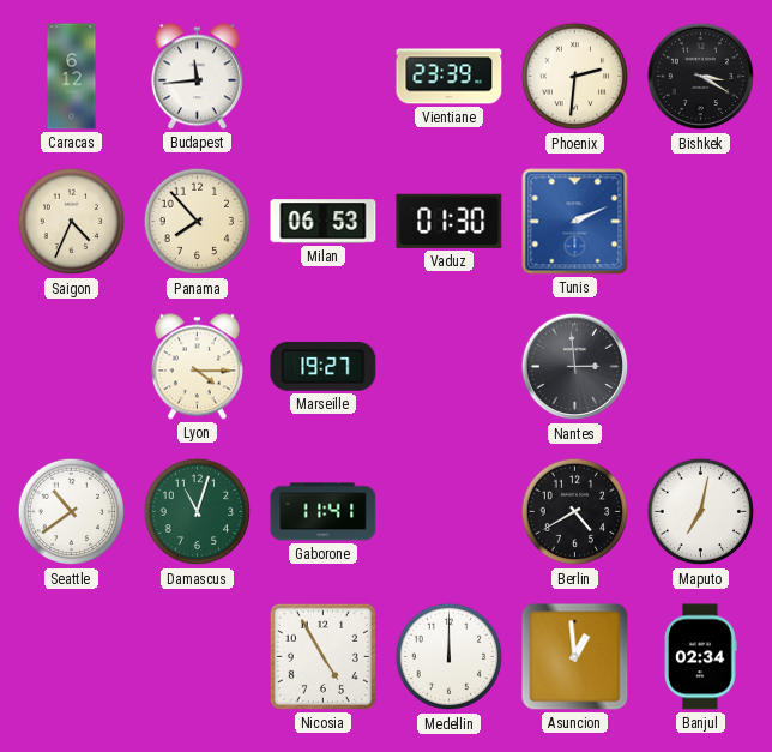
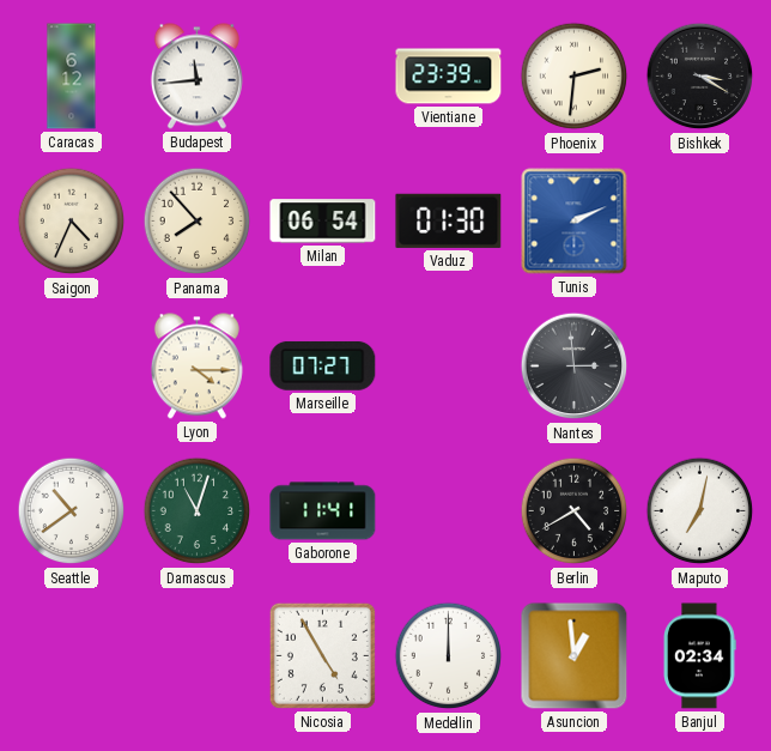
Milan: 06:53 -> 06:54
Marseille: 19:27 -> 07:27
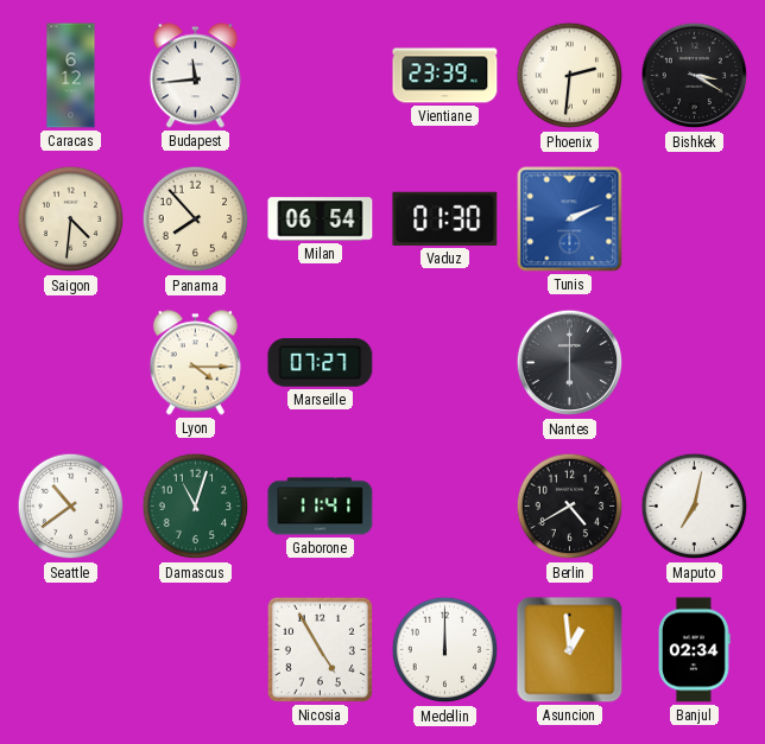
Saigon: 4:34 -> 4:31
Nantes: 2:59 -> 6:00
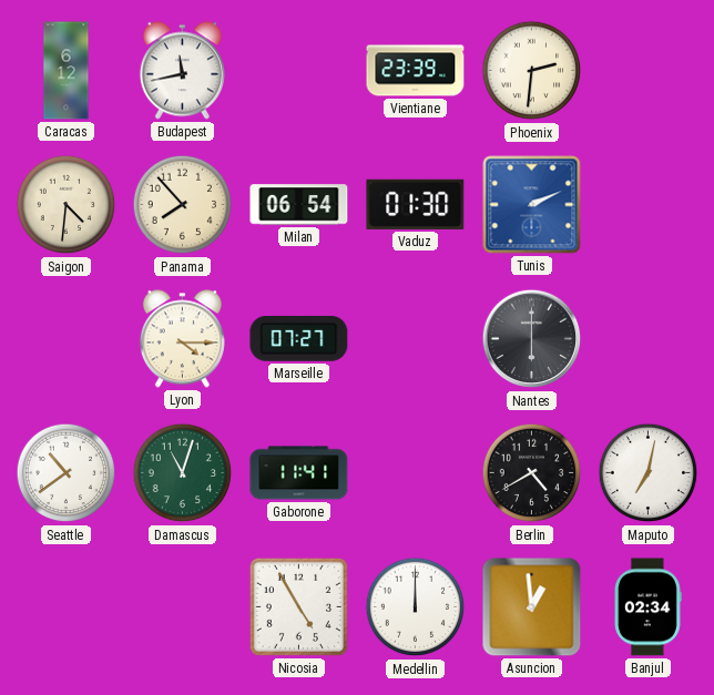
Budapest: 11:44 -> 11:43
Bishkek: 3:20 -> none
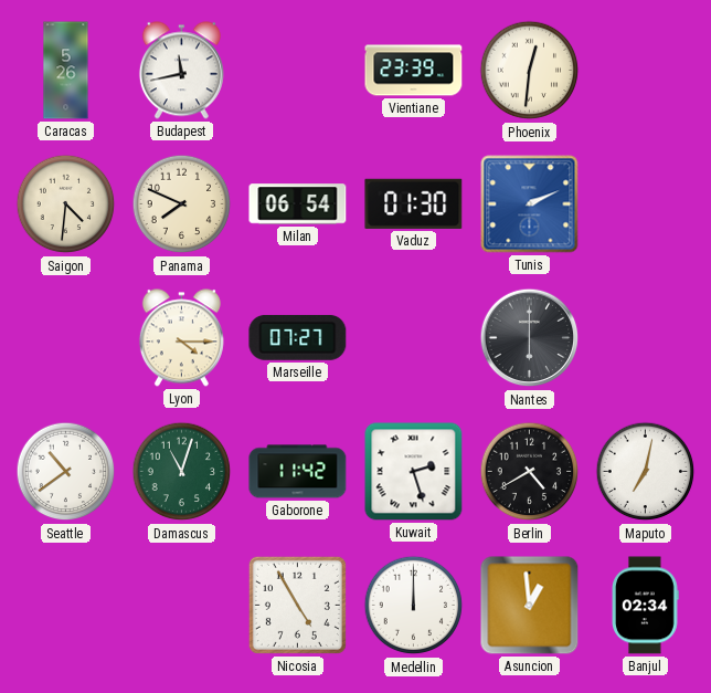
Caracas: 6:12 -> 5:26
Phoenix: 2:31 -> 12:31
Panama: 7:53 -> 7:49
Gaborone: 11:41 -> 11:42
Kuwait: none -> 2:27
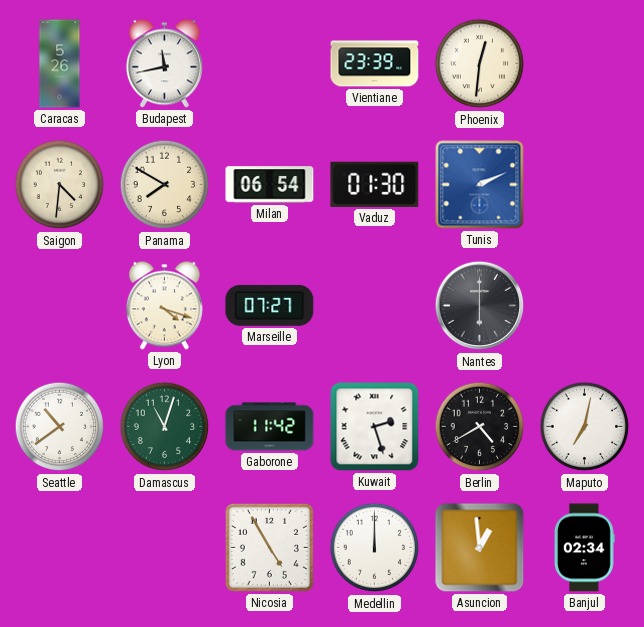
Panama: 7:49 -> 7:50
Lyon: 4:15 -> 4:18
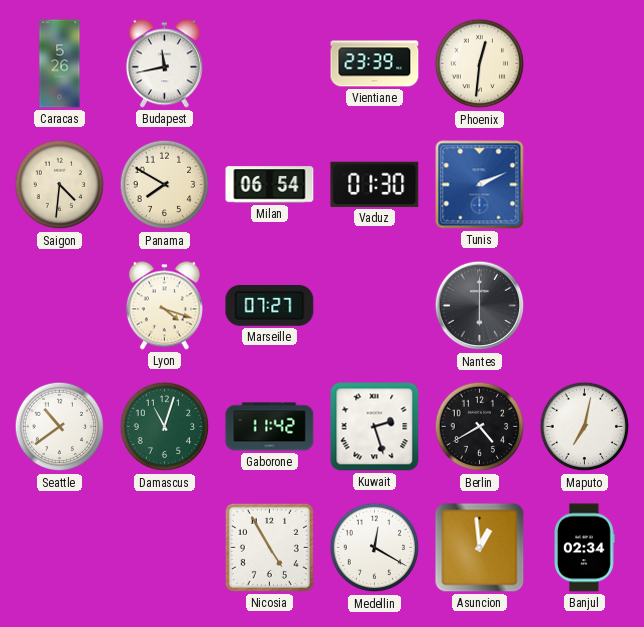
Medellin: 12:00 -> 12:20
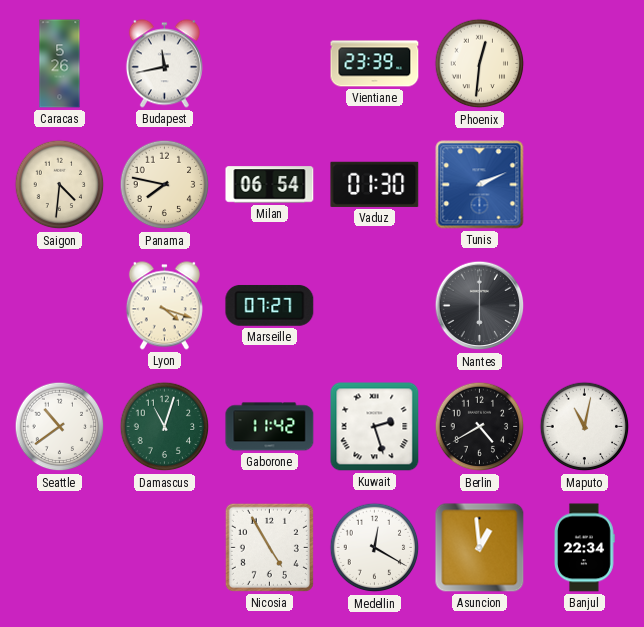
Panama: 7:50 -> 7:47
Maputo: 7:02 -> 11:02
Banjul: 02:34 -> 22:34
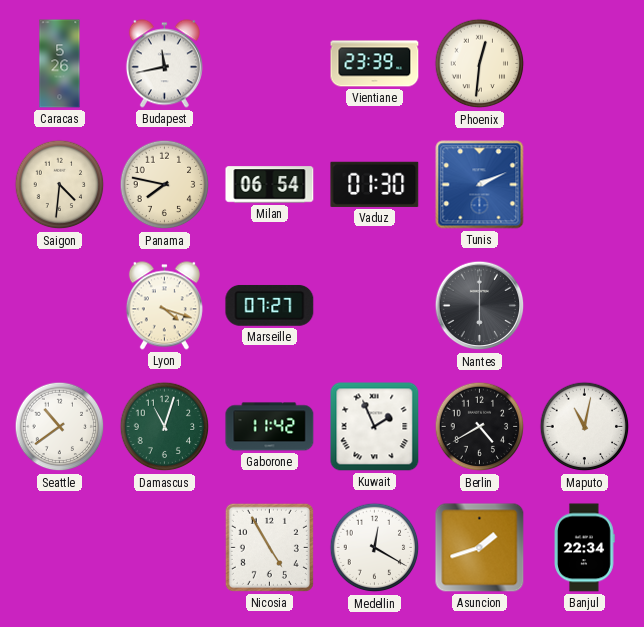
Kuwait: 2:27 -> 1:56
Asuncion: 12:59 -> 1:42
